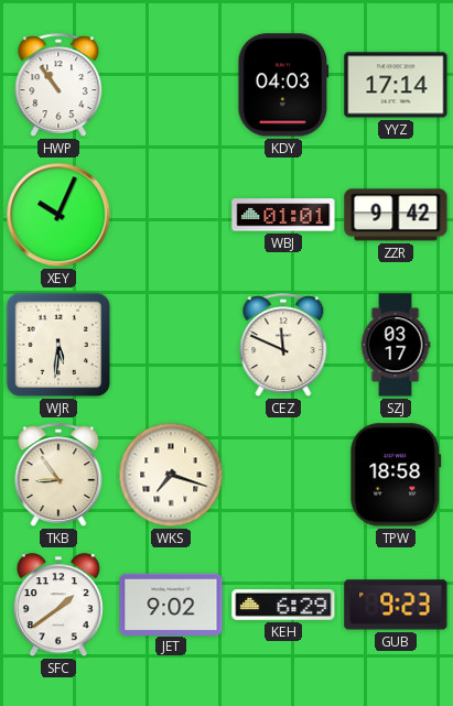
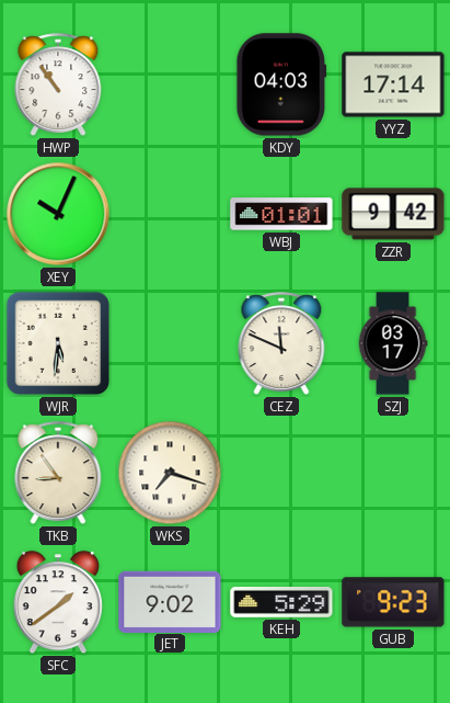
TPW: 18:58 -> none
KEH: 6:29 -> 5:29
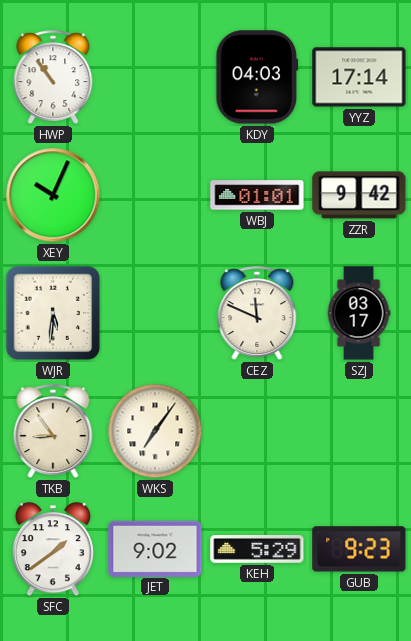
WKS: 7:18 -> 7:06
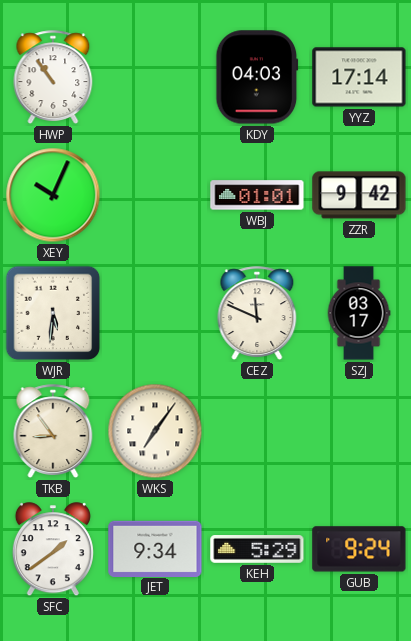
JET: 9:02 -> 9:34
GUB: 9:23 -> 9:24
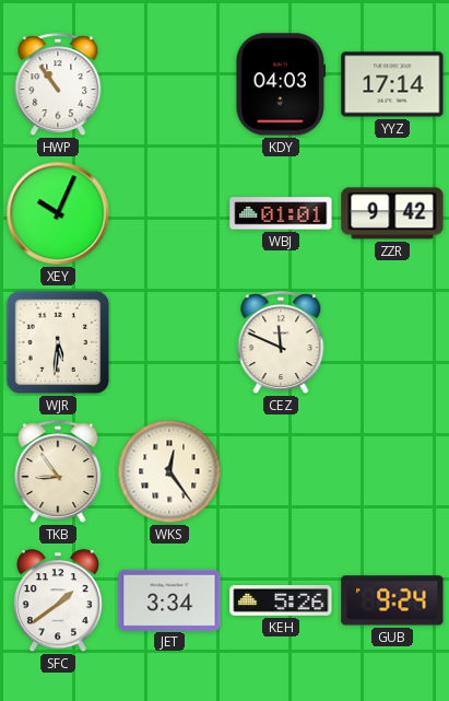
SZJ: 03:17 -> none
WKS: 7:06 -> 12:24
JET: 9:34 -> 3:34
KEH: 5:29 -> 5:26
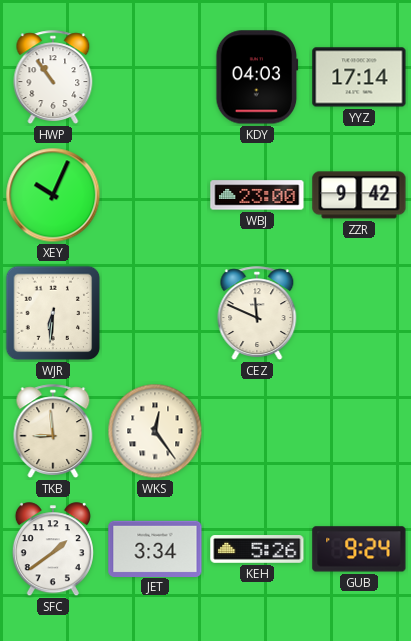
WBJ: 01:01 -> 23:00
WJR: 5:31 -> 6:31
TKB: 8:54 -> 8:59
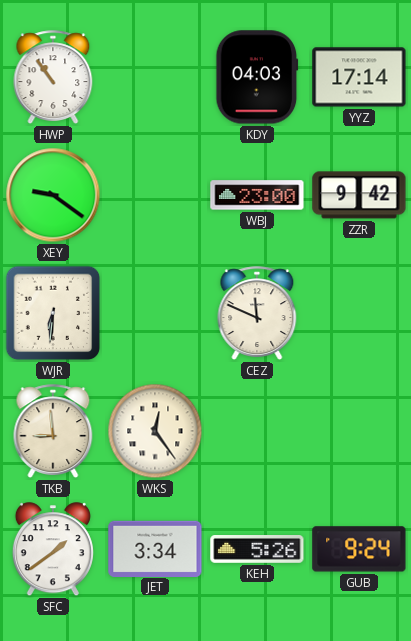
XEY: 10:04 -> 9:21
